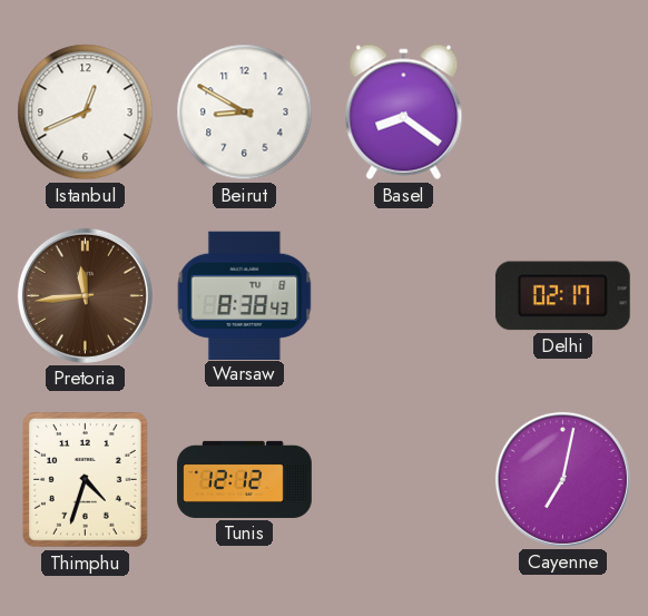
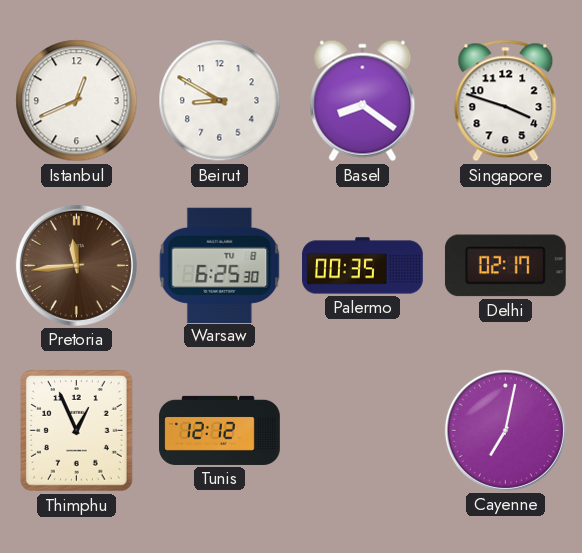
Singapore: none -> 3:48
Warsaw: 8:38 -> 6:25
Palermo: none -> 00:35
Thimphu: 4:33 -> 12:56
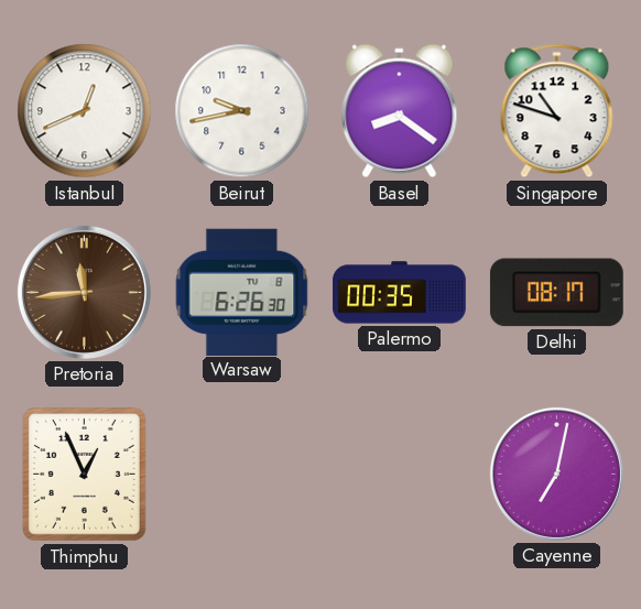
Beirut: 8:50 -> 9:43
Singapore: 3:48 -> 10:48
Warsaw: 6:25 -> 6:26
Delhi: 02:17 -> 08:17
Tunis: 12:12 -> none
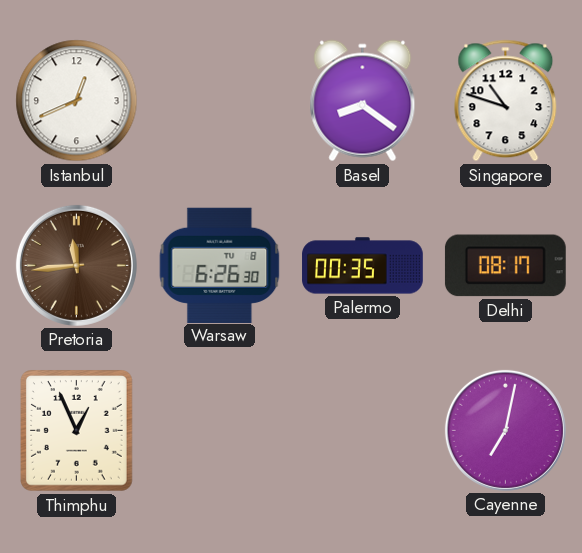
Beirut: 9:43 -> none
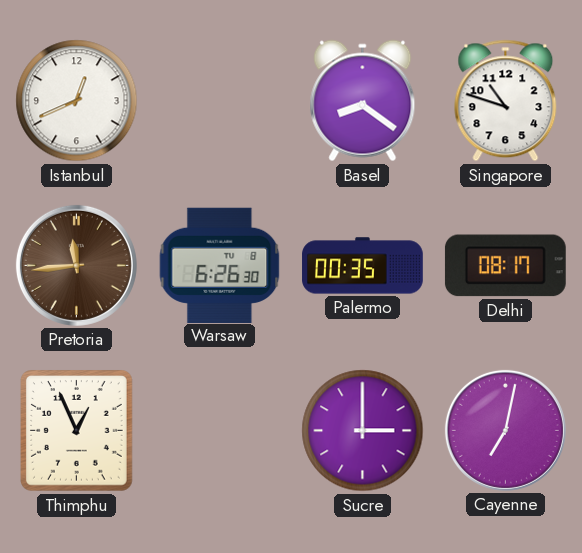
Sucre: none -> 3:00
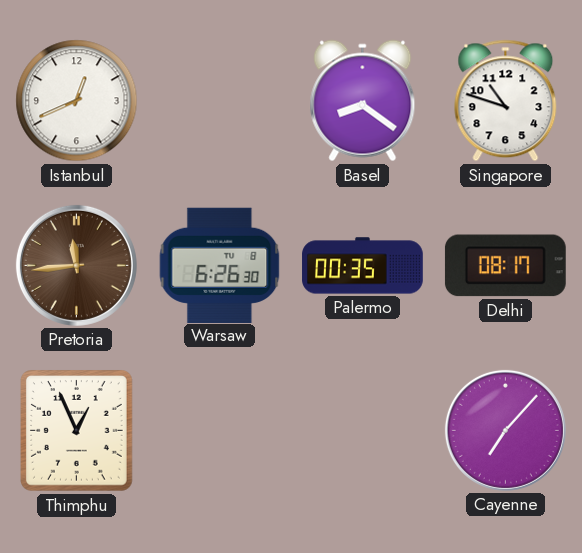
Sucre: 3:00 -> none
Cayenne: 7:02 -> 7:07
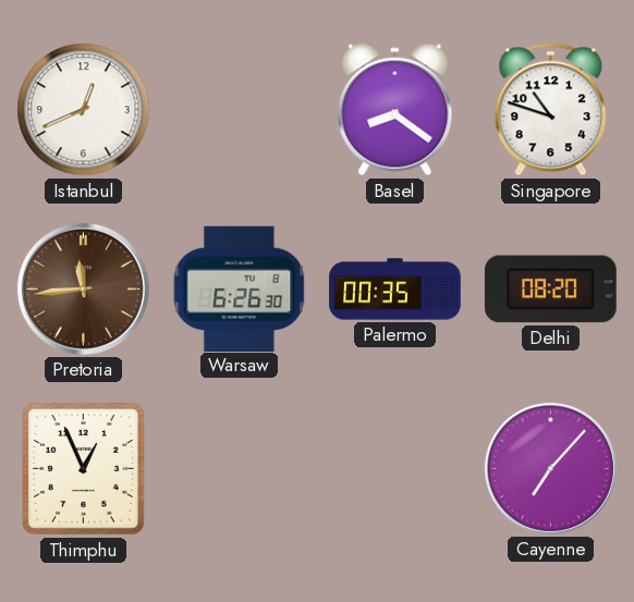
Delhi: 08:17 -> 08:20
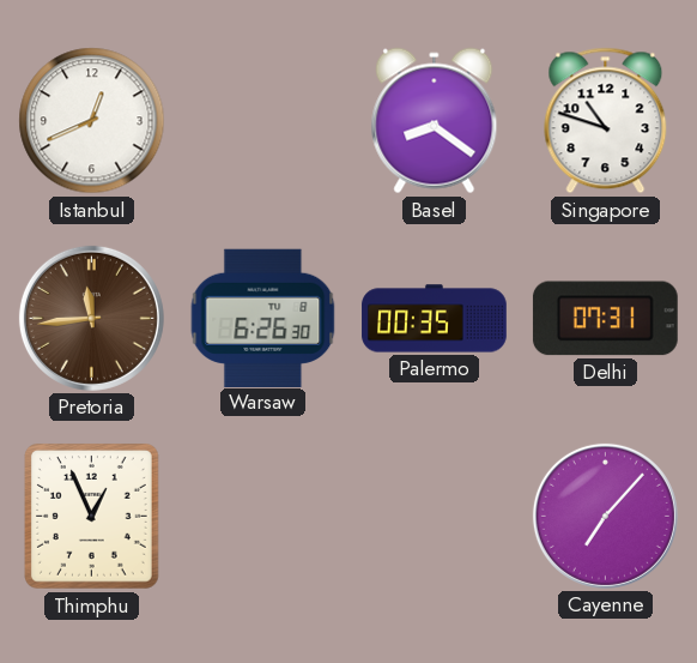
Delhi: 08:20 -> 07:31
